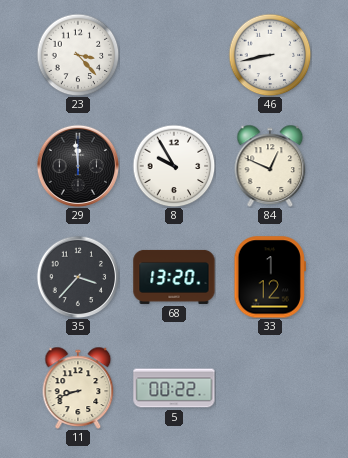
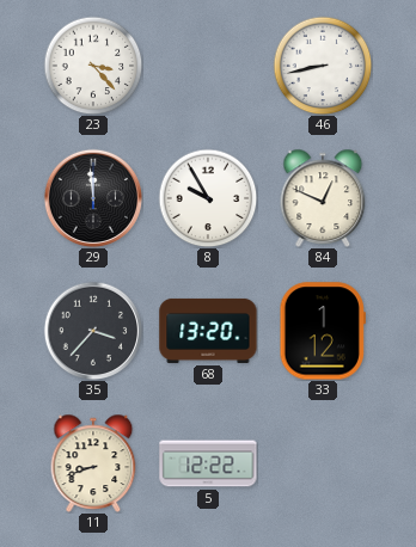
5: 00:22 -> 12:22
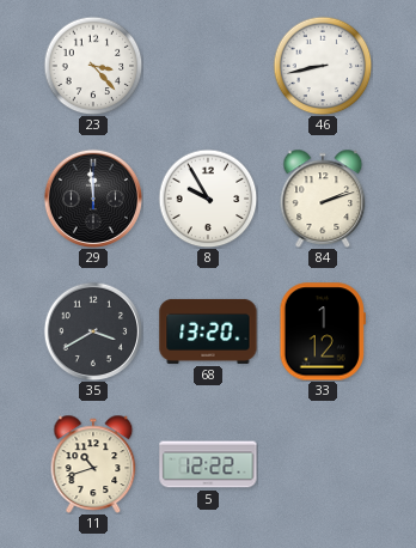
84: 12:49 -> 2:12
35: 3:37 -> 3:40
11: 8:42 -> 10:42
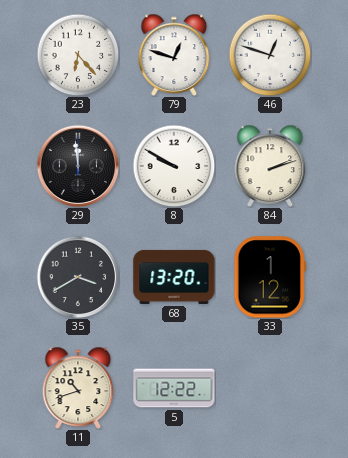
23: 3:23 -> 6:23
79: none -> 12:48
46: 8:43 -> 12:48
8: 9:55 -> 9:50
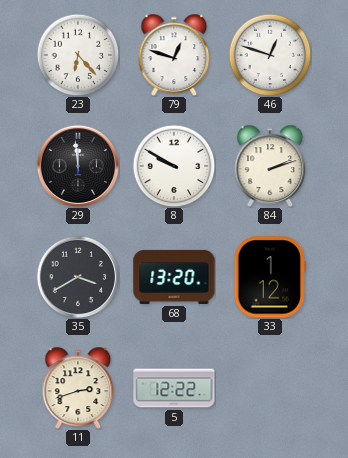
11: 10:42 -> 2:42
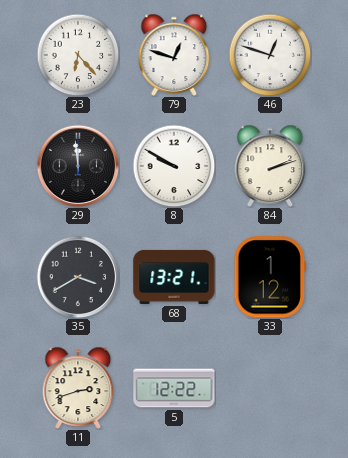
68: 13:20 -> 13:21
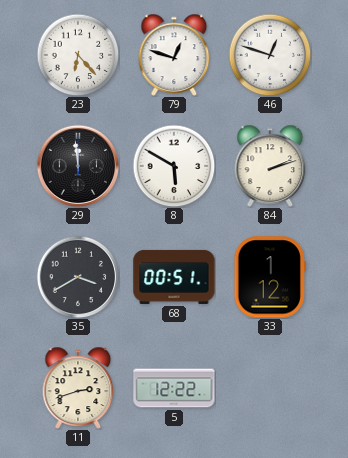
8: 9:50 -> 5:50
68: 13:21 -> 00:51
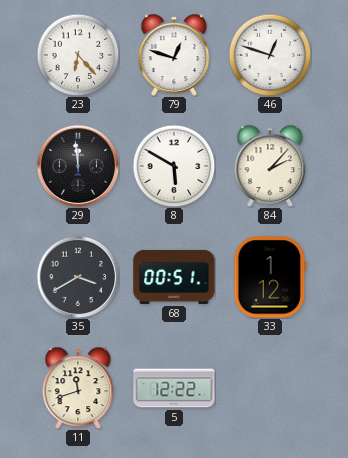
84: 2:12 -> 2:07
11: 2:42 -> 11:42
